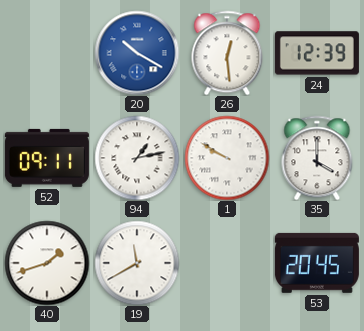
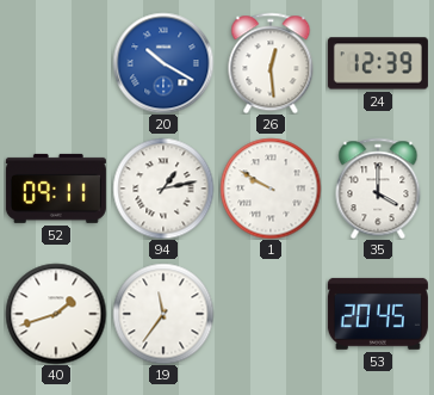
19: 11:40 -> 11:36
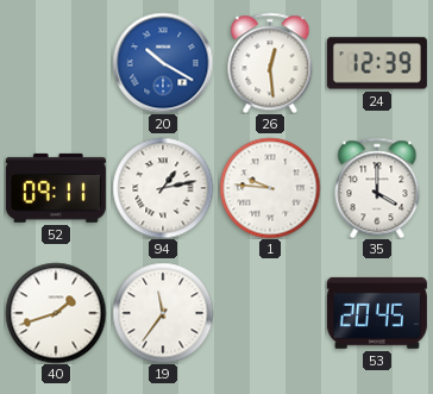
1: 9:50 -> 9:46
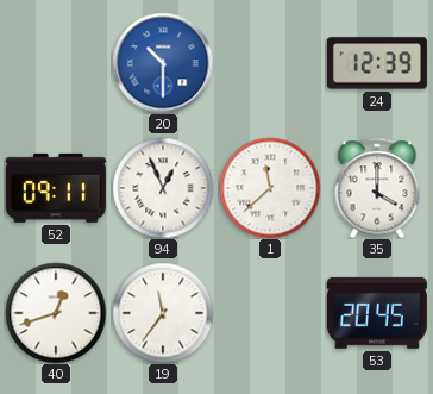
20: 10:20 -> 10:30
26: 12:29 -> none
94: 1:13 -> 12:56
1: 9:46 -> 11:38
40: 1:42 -> 12:42
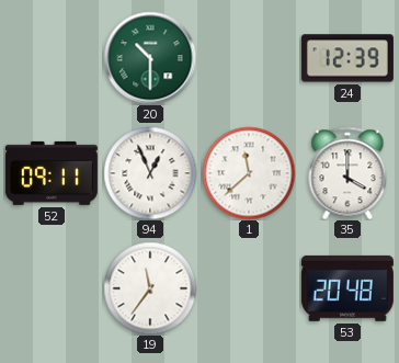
20 dial: blue -> green
40: 12:42 -> none
53: 20:45 -> 20:48
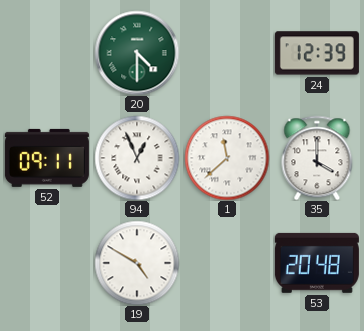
20: 10:30 -> 4:30
19: 11:36 -> 4:50
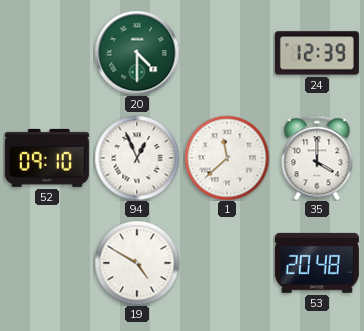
52: 09:11 -> 09:10
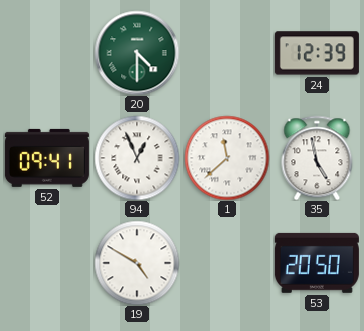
52: 09:10 -> 09:41
35: 4:00 -> 4:58
53: 20:48 -> 20:50
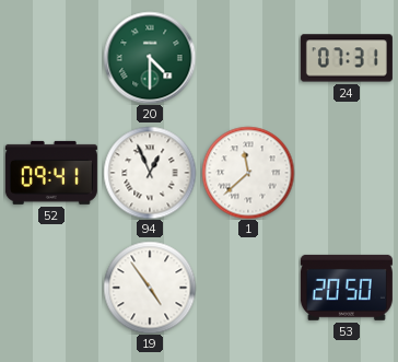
24: 12:39 -> 07:31
35: 4:58 -> none
19: 4:50 -> 4:54
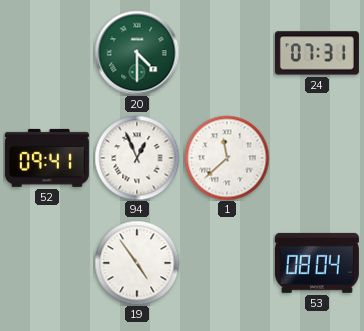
53: 20:50 -> 08:04
